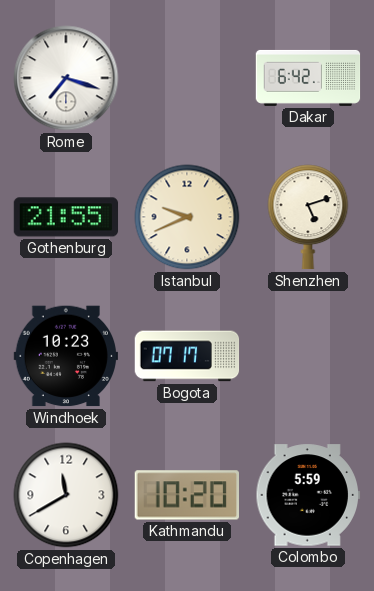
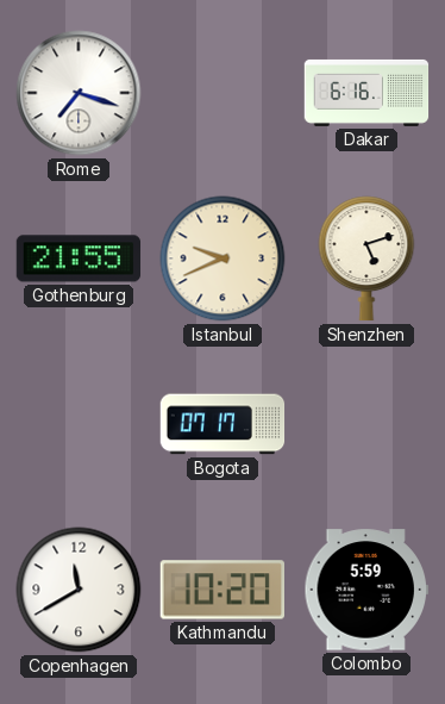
Dakar: 6:42 -> 6:16
Windhoek: 10:23 -> none
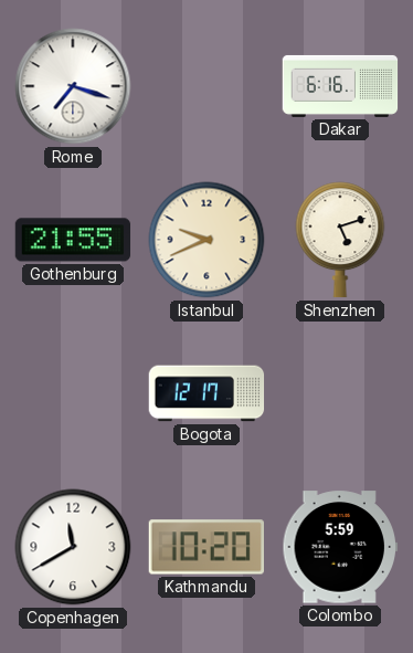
Bogota: 07:17 -> 12:17
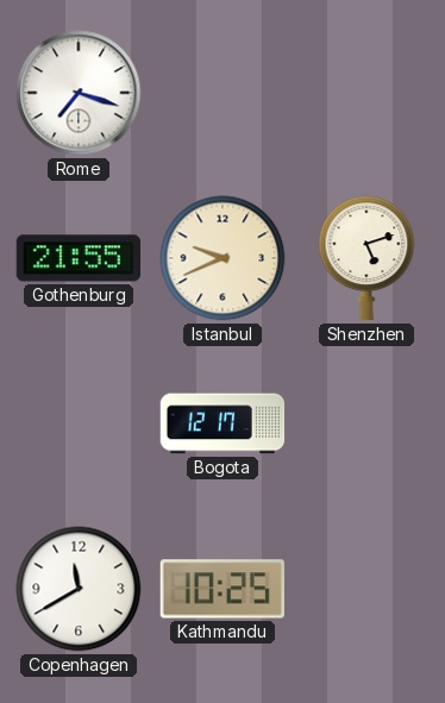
Dakar: 6:16 -> none
Kathmandu: 10:20 -> 10:25
Colombo: 5:59 -> none
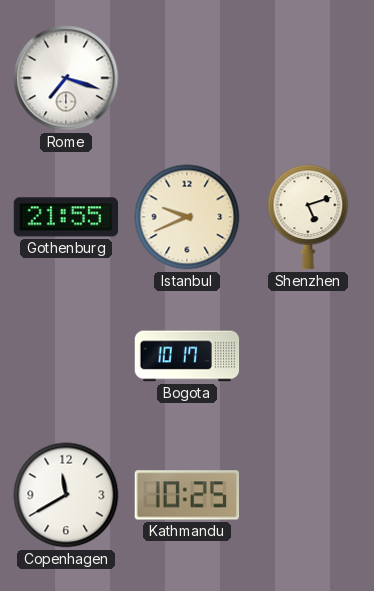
Bogota: 12:17 -> 10:17
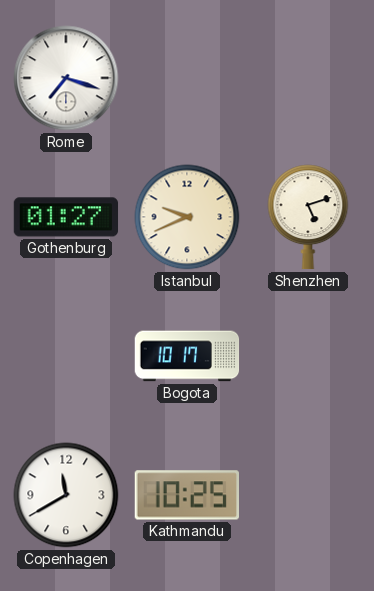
Gothenburg: 21:55 -> 01:27
